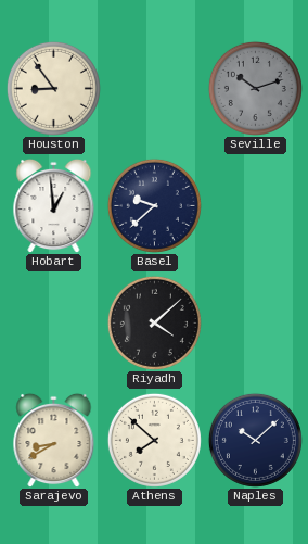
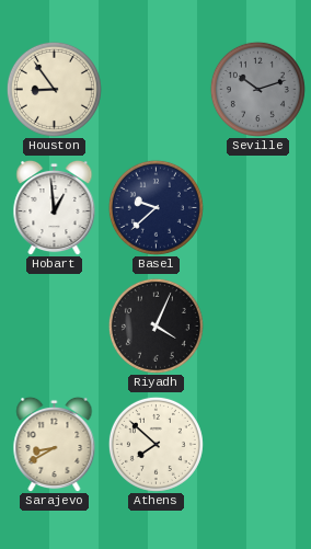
Riyadh: 4:08 -> 4:04
Naples: 10:08 -> none
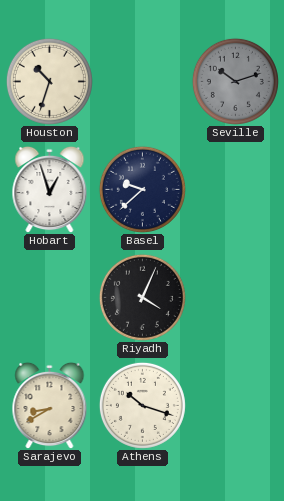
Houston: 8:54 -> 10:33
Hobart: 12:59 -> 12:57
Athens: 7:52 -> 10:18
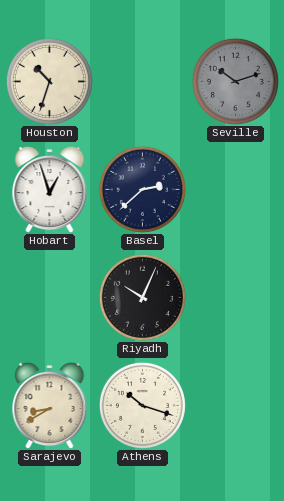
Basel: 9:38 -> 2:38
Riyadh: 4:04 -> 10:04
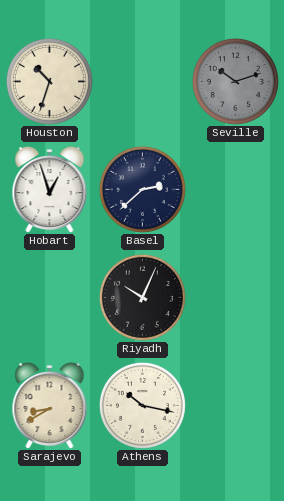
Athens: 10:18 -> 10:17
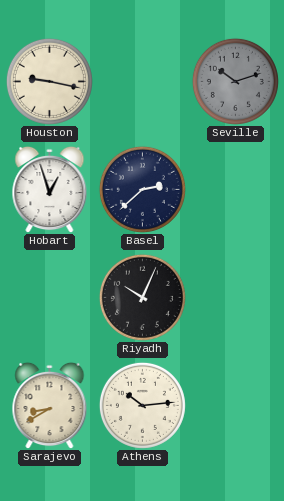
Houston: 10:33 -> 9:17
Athens: 10:17 -> 10:14
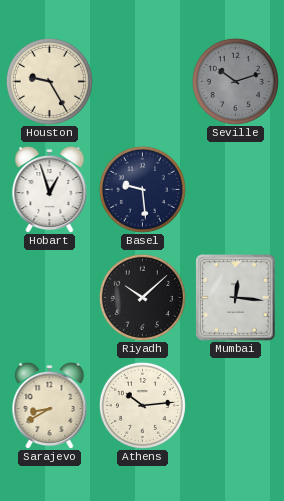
Houston: 9:17 -> 9:25
Basel: 2:38 -> 9:29
Riyadh: 10:04 -> 10:08
Mumbai: none -> 12:16
